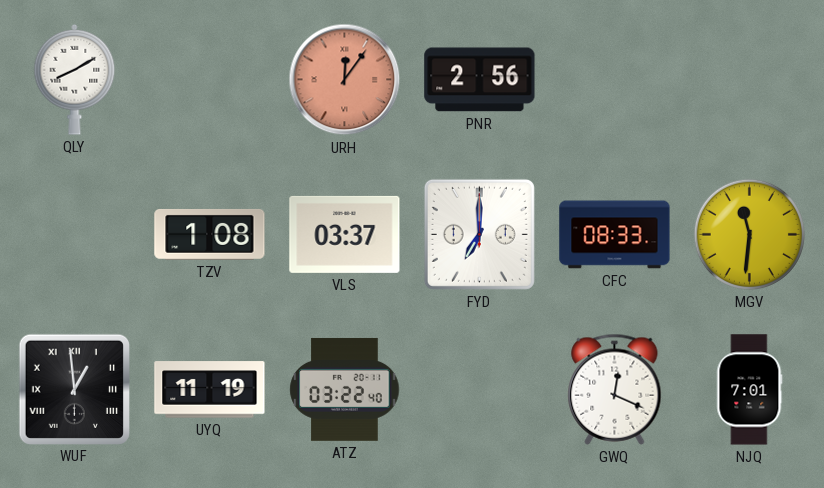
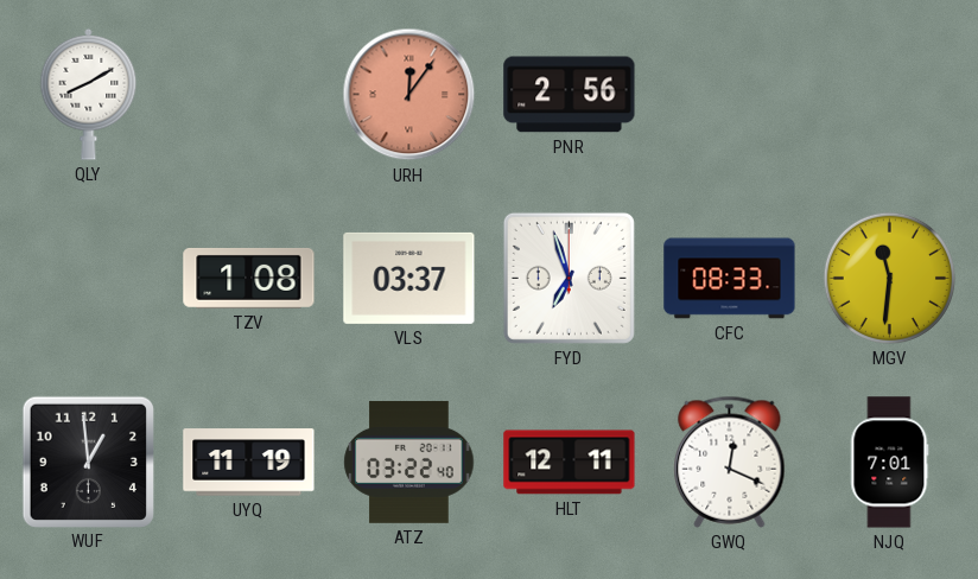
FYD: 7:00 -> 6:57
WUF numerals: Roman -> Arabic
HLT: none -> 12:11
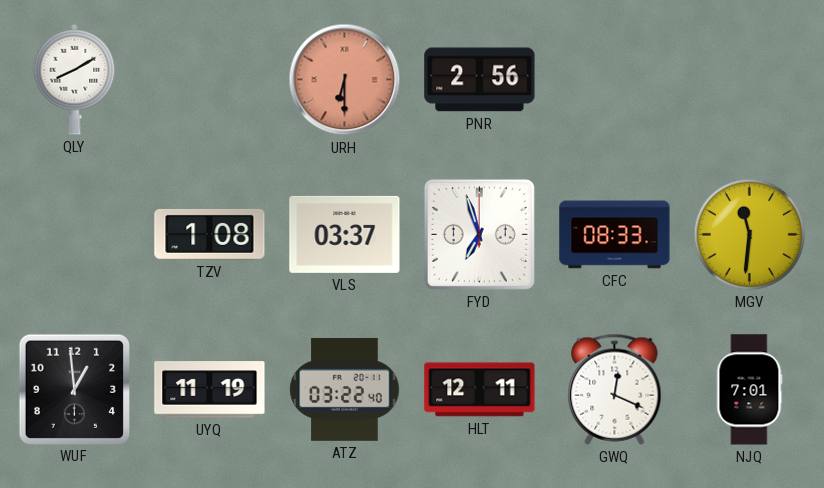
URH: 12:06 -> 6:30
